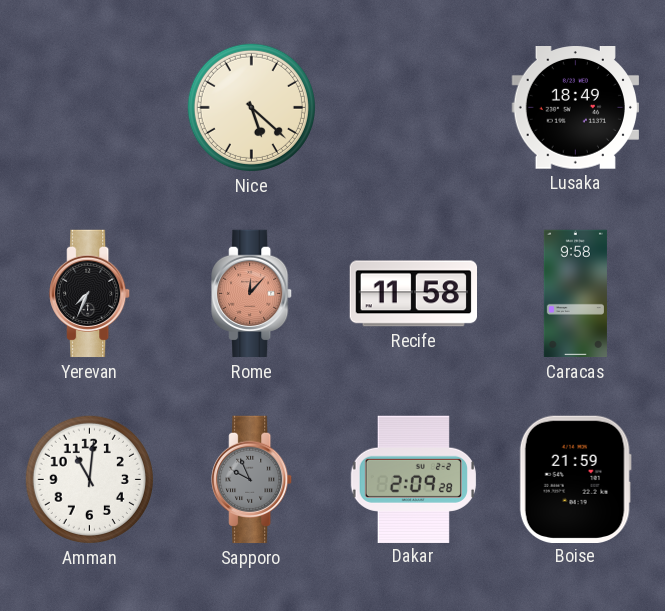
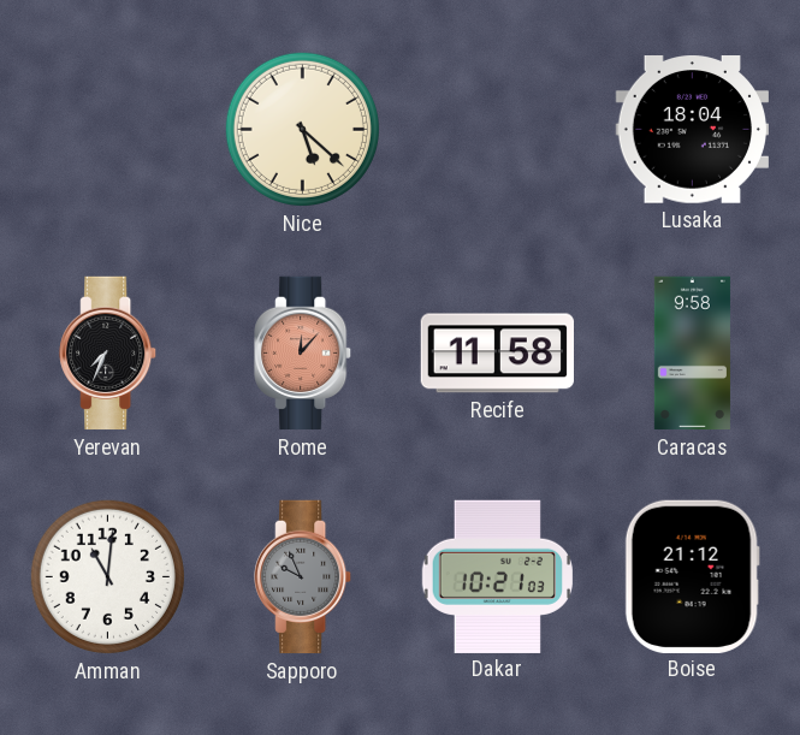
Lusaka: 18:49 -> 18:04
Dakar: 2:09 -> 10:21
Boise: 21:59 -> 21:12
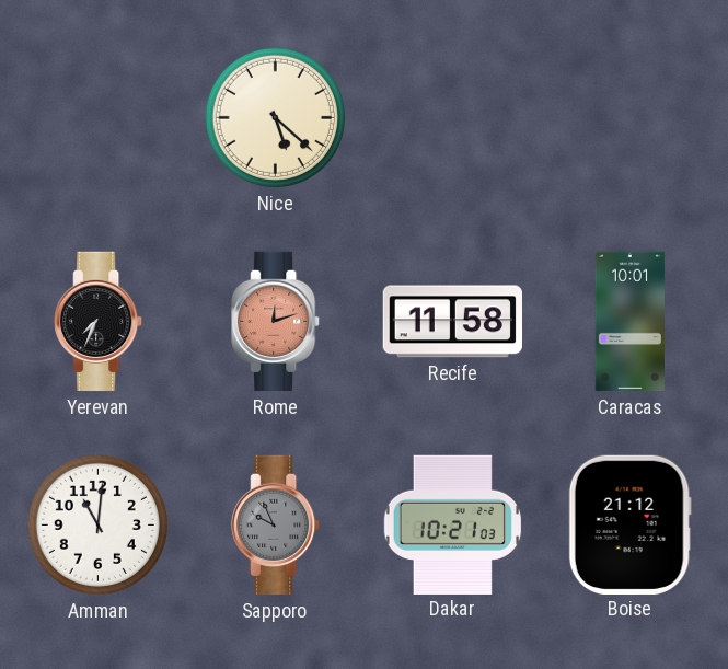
Lusaka: 18:04 -> none
Rome: 12:07 -> 12:12
Caracas: 9:58 -> 10:01
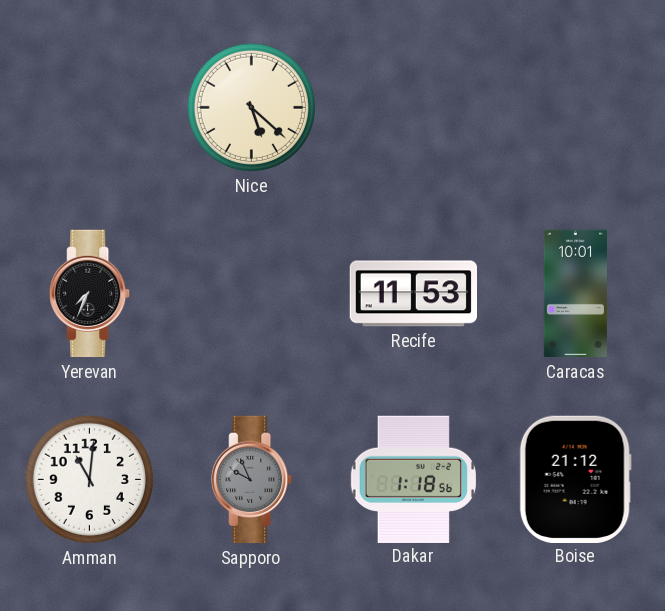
Rome: 12:12 -> none
Recife: 11:58 -> 11:53
Dakar: 10:21 -> 1:18
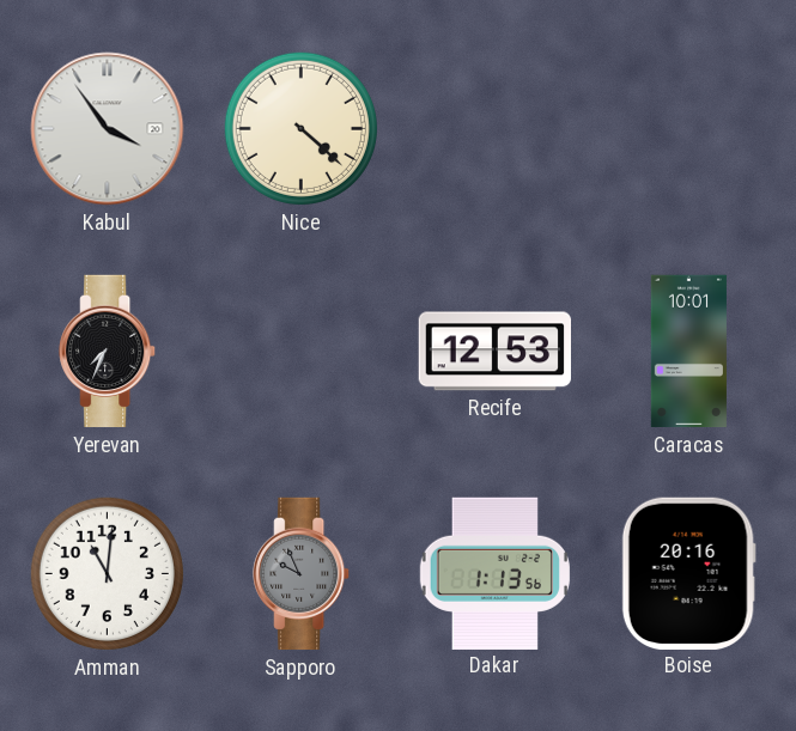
Kabul: none -> 3:54
Nice: 5:22 -> 4:22
Recife: 11:53 -> 12:53
Dakar: 1:18 -> 1:13
Boise: 21:12 -> 20:16
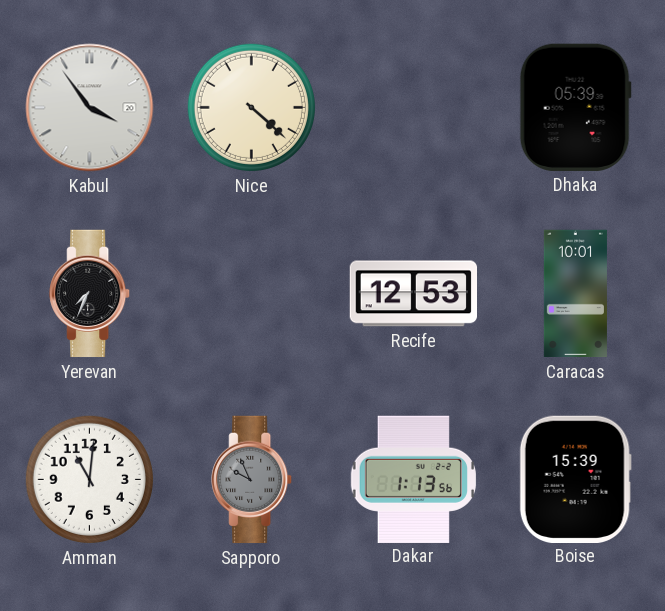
Dhaka: none -> 05:39
Boise: 20:16 -> 15:39
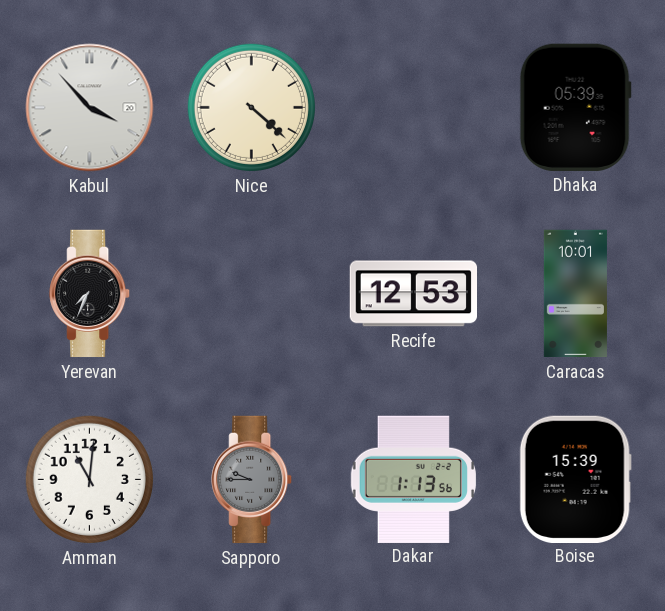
Kabul: 3:54 -> 3:53
Sapporo: 9:56 -> 9:45
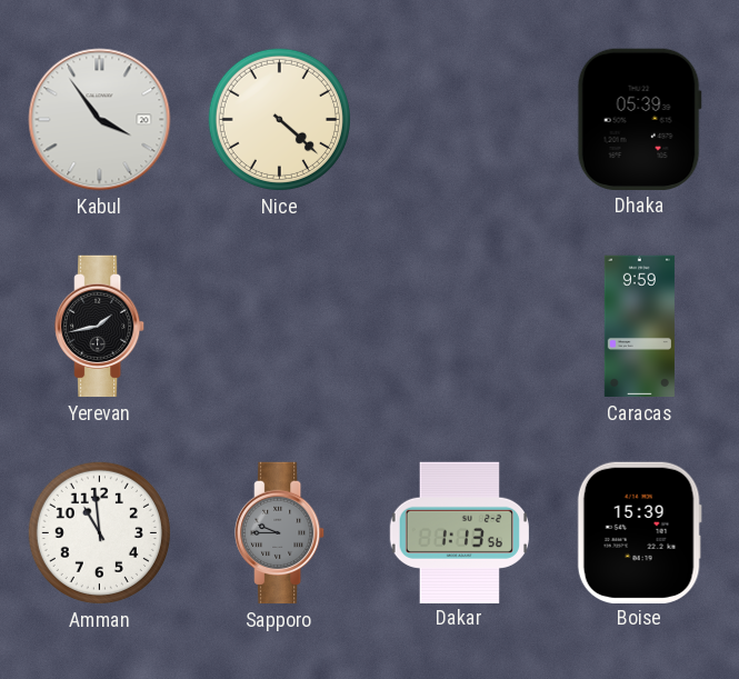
Kabul: 3:53 -> 3:54
Yerevan: 7:34 -> 1:43
Recife: 12:53 -> none
Caracas: 10:01 -> 9:59
Amman: 11:01 -> 10:59
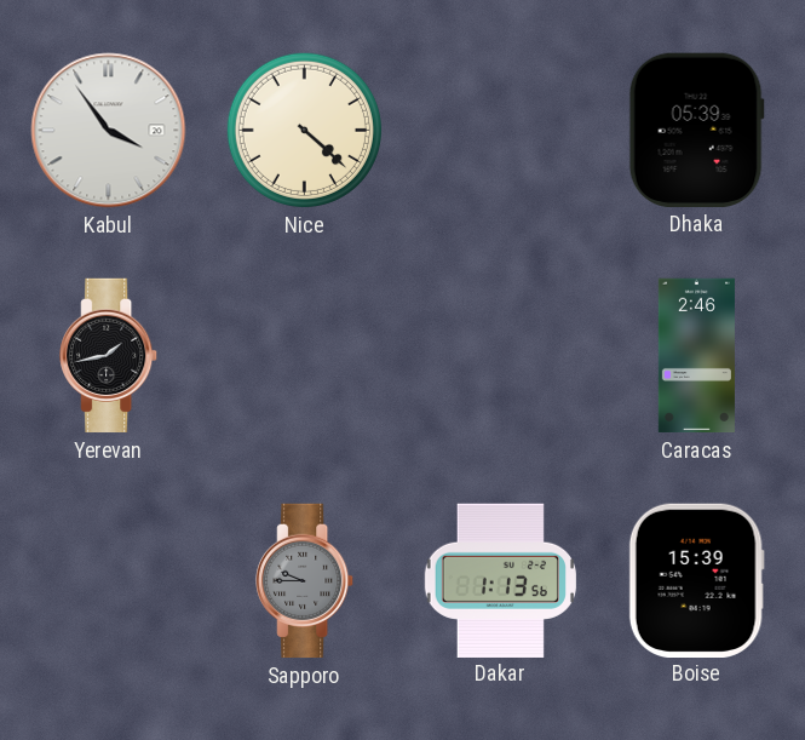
Caracas: 9:59 -> 2:46
Amman: 10:59 -> none
